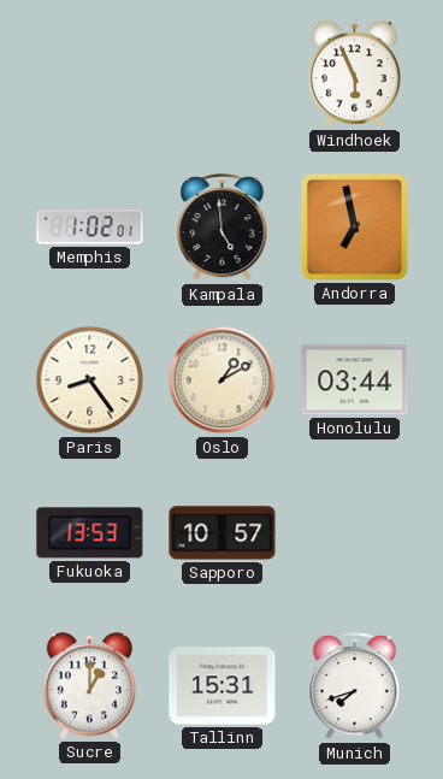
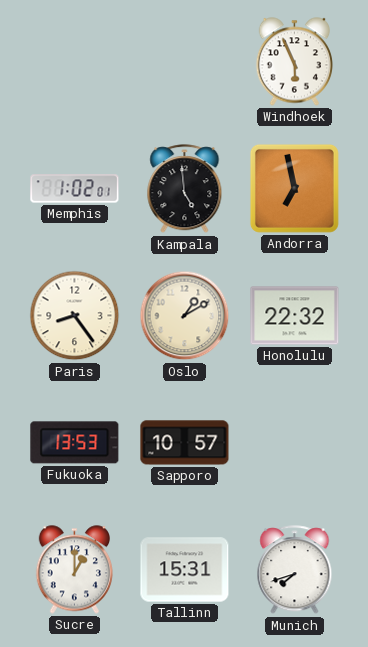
Honolulu: 03:44 -> 22:32
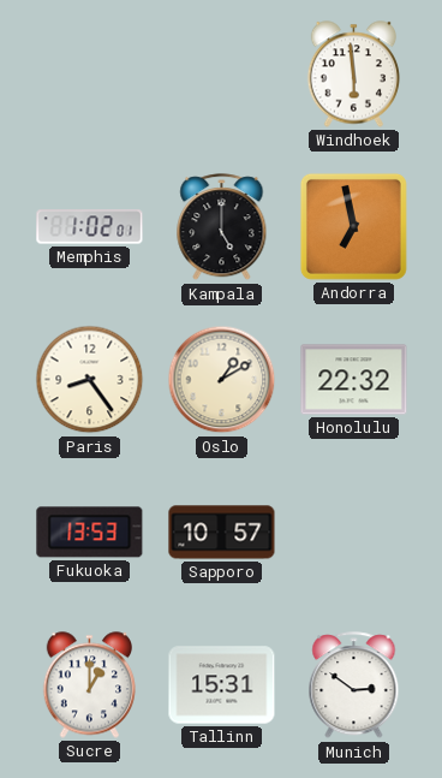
Windhoek: 5:56 -> 5:59
Kampala: 4:59 -> 5:00
Munich: 7:42 -> 2:51
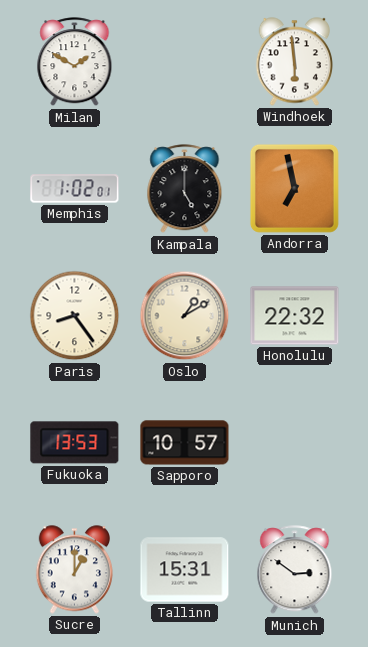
Milan: none -> 1:50
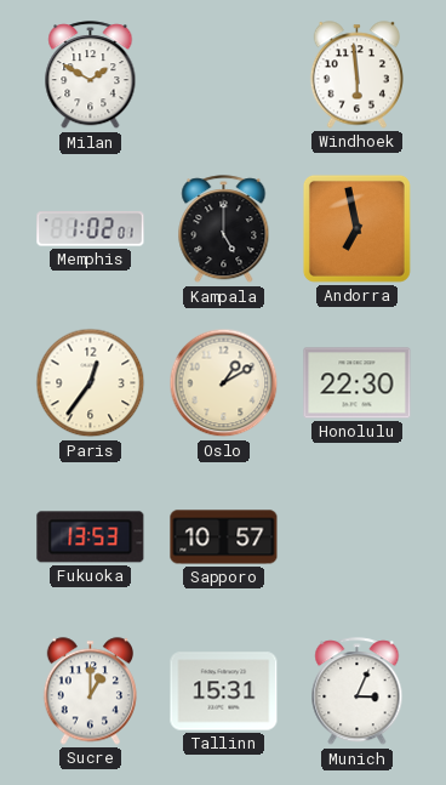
Paris: 8:24 -> 12:36
Honolulu: 22:32 -> 22:30
Munich: 2:51 -> 3:04
